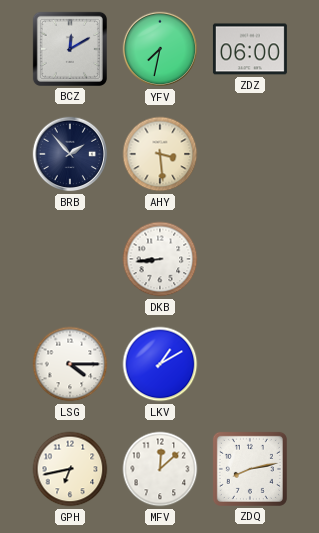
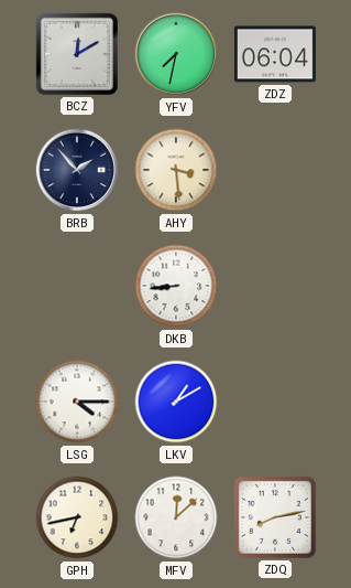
ZDZ: 06:00 -> 06:04
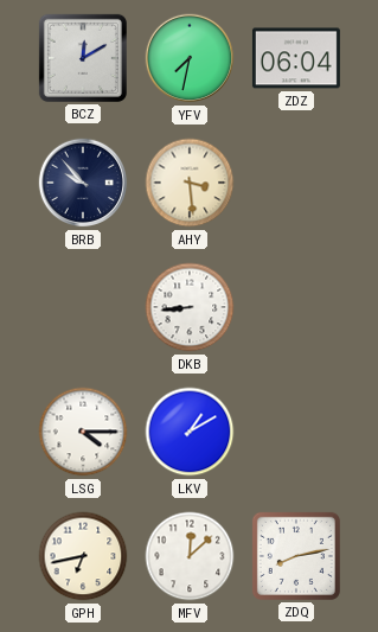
BRB: 1:53 -> 9:53
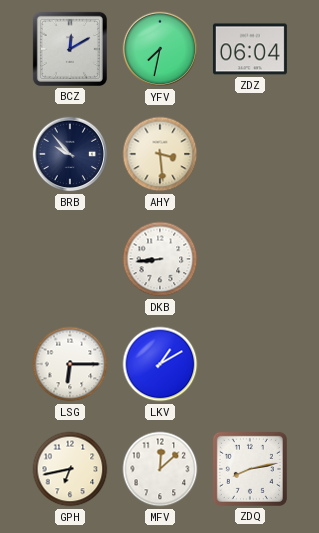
LSG: 4:15 -> 6:15
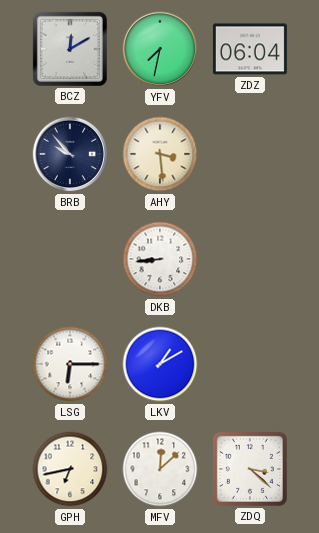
ZDQ: 8:13 -> 3:22
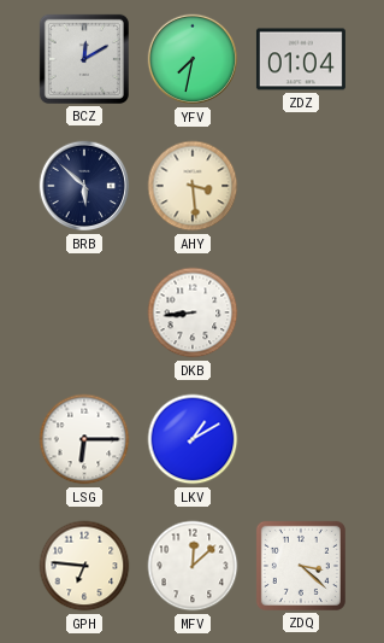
ZDZ: 06:04 -> 01:04
BRB: 9:53 -> 5:52
GPH: 6:43 -> 6:46
